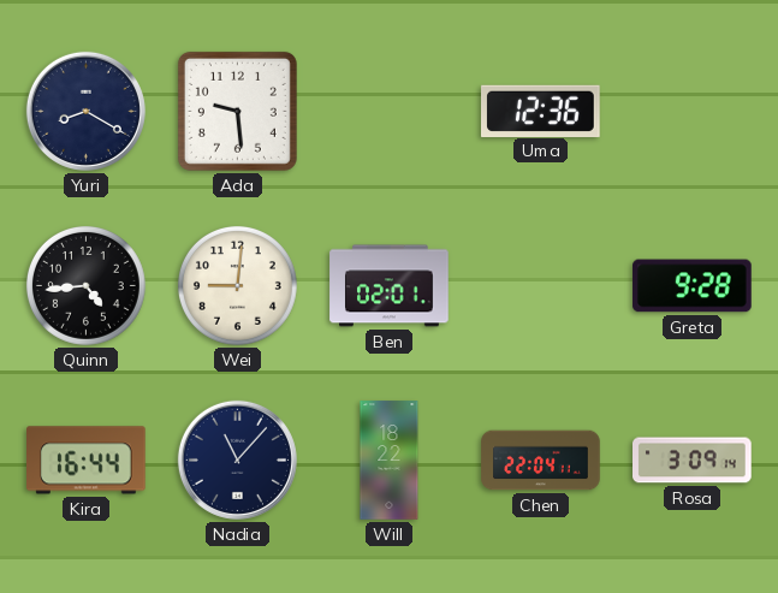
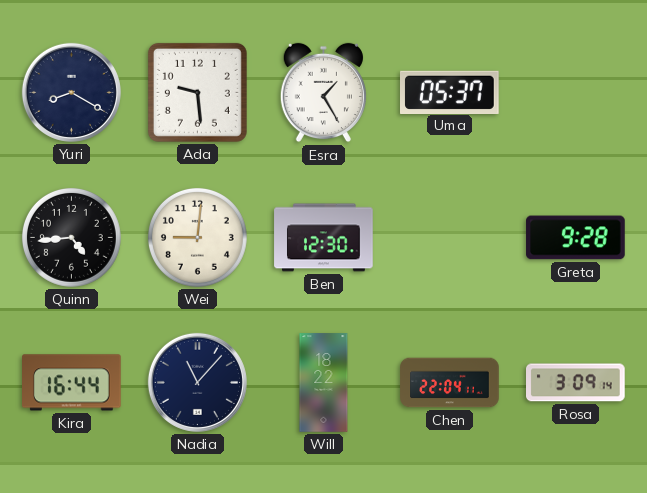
Esra: none -> 1:25
Uma: 12:36 -> 05:37
Ben: 02:01 -> 12:30
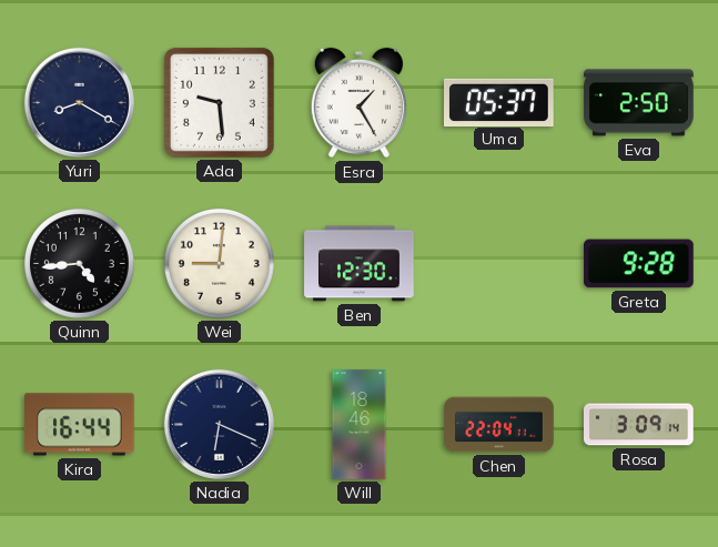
Eva: none -> 2:50
Nadia: 11:07 -> 6:19
Will: 18:22 -> 18:46
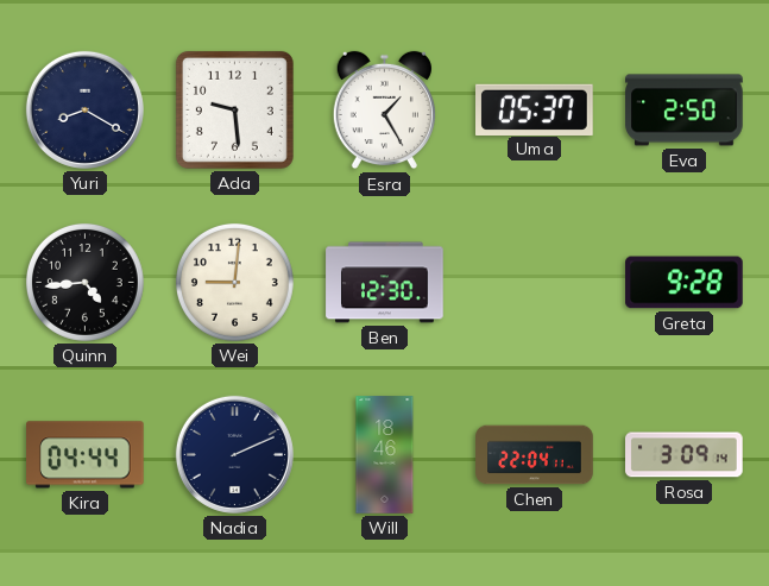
Kira: 16:44 -> 04:44
Nadia: 6:19 -> 2:11
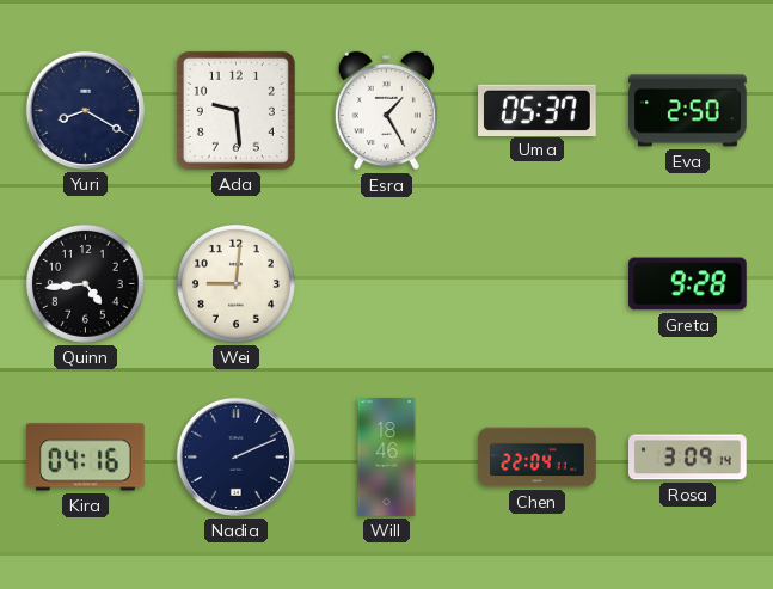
Ben: 12:30 -> none
Kira: 04:44 -> 04:16
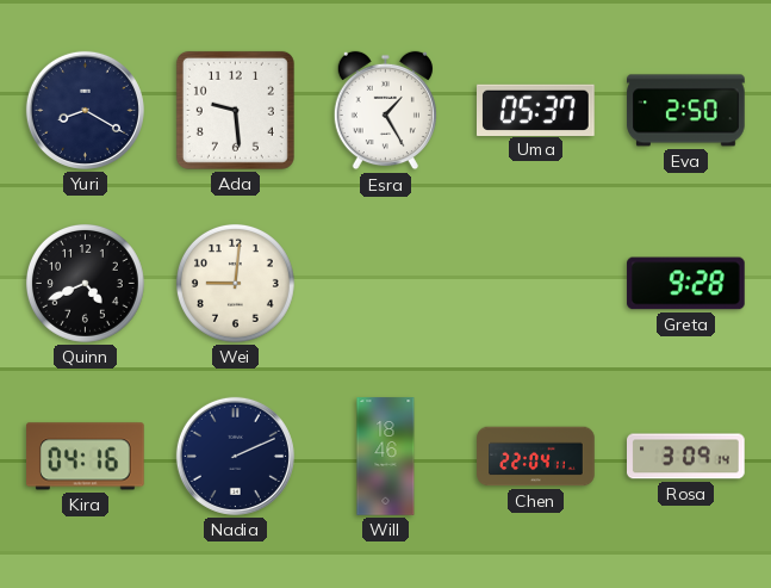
Quinn: 4:44 -> 4:41
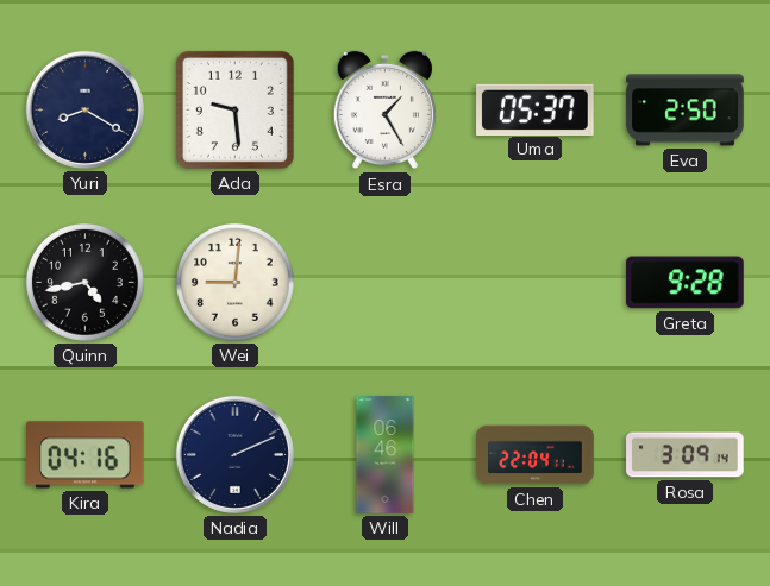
Quinn: 4:41 -> 4:43
Will: 18:46 -> 06:46
